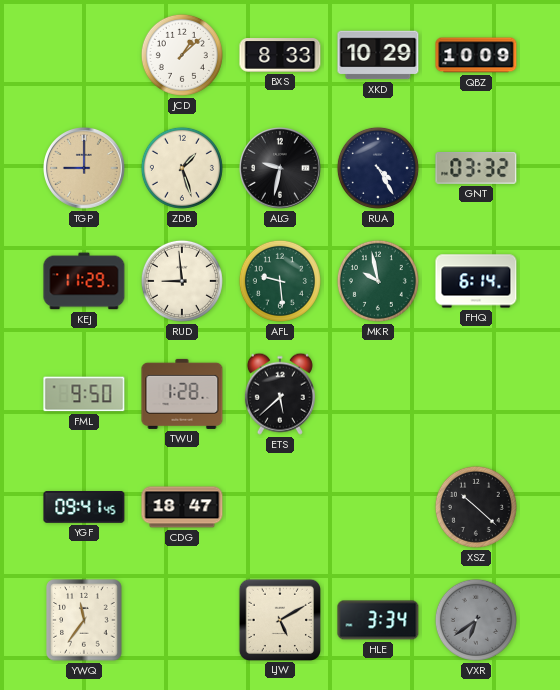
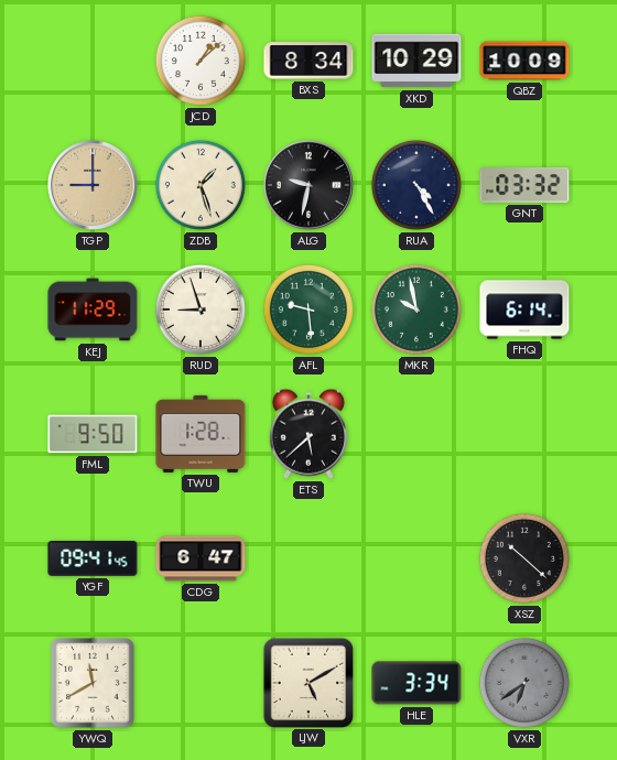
BXS: 8:33 -> 8:34
RUD: 8:59 -> 8:57
CDG: 18:47 -> 6:47
YWQ: 11:36 -> 11:40
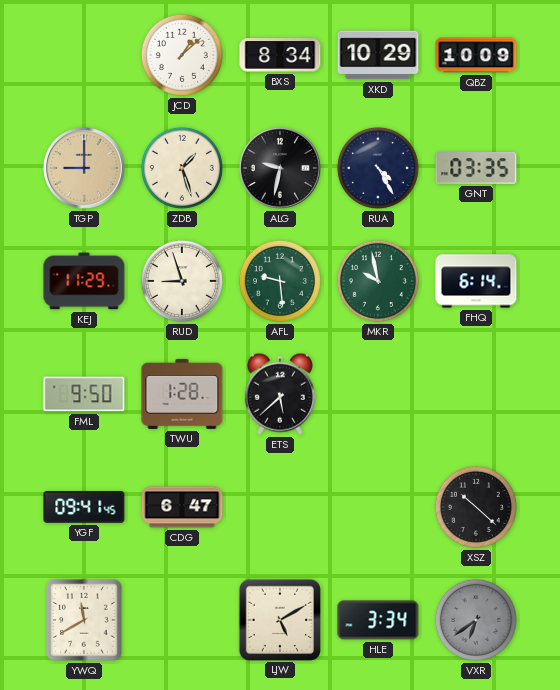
GNT: 03:32 -> 03:35
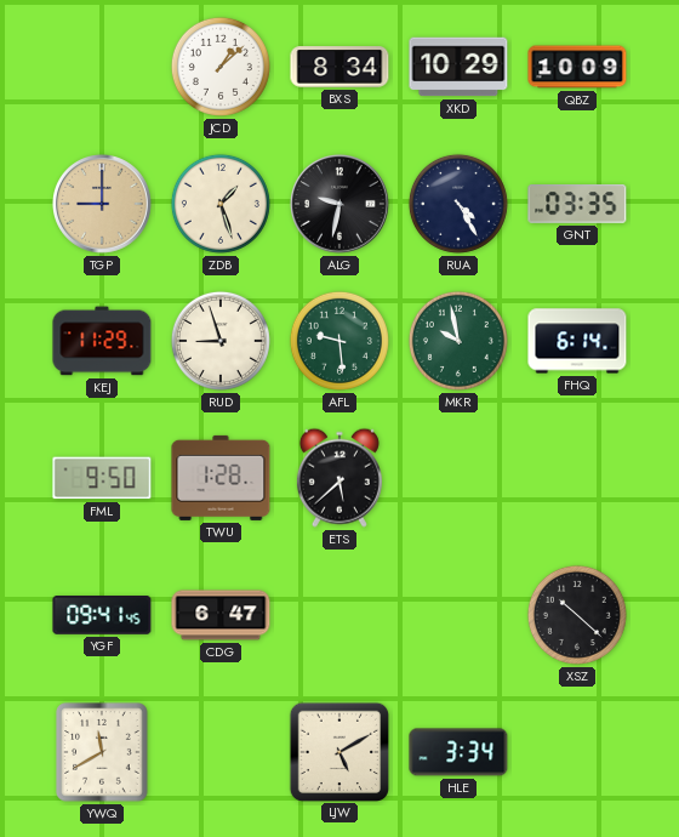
VXR: 6:39 -> none
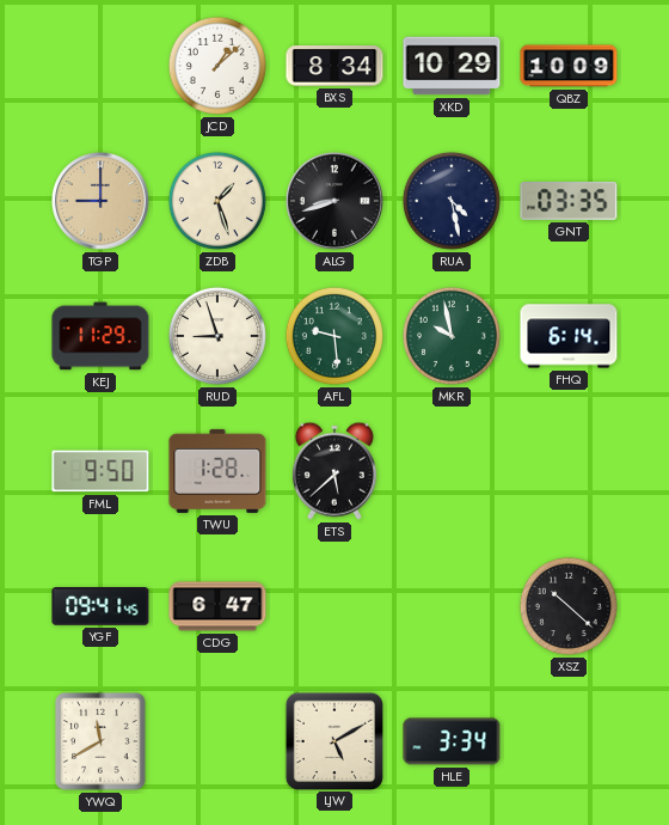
ALG: 9:32 -> 8:42
RUA: 4:25 -> 4:28
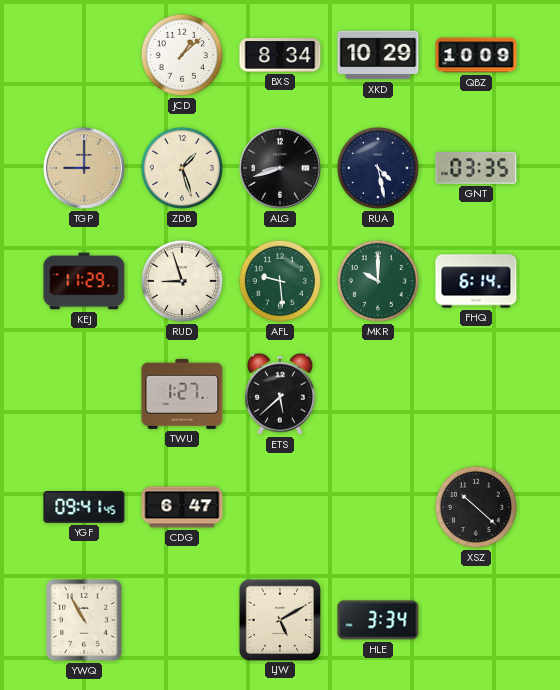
MKR: 9:58 -> 10:00
FML: 9:50 -> none
TWU: 1:28 -> 1:27
YWQ: 11:40 -> 10:55
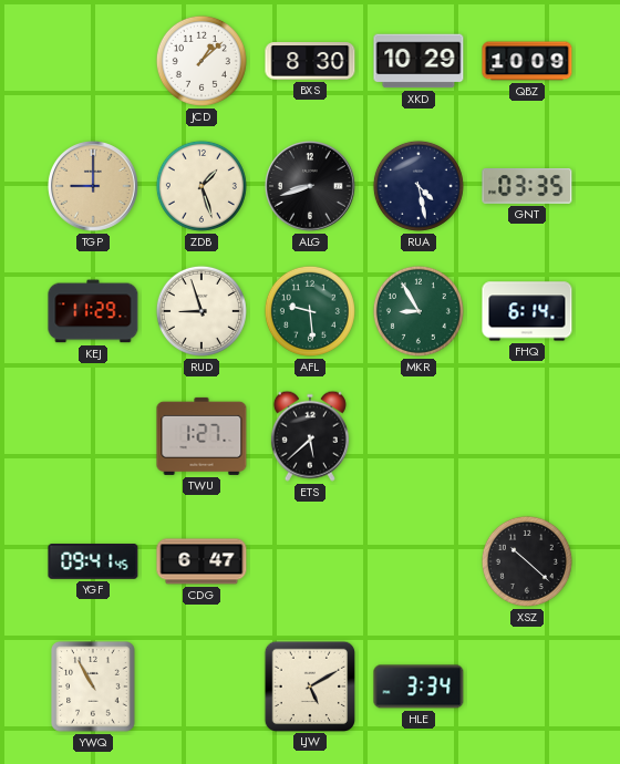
BXS: 8:34 -> 8:30
MKR: 10:00 -> 8:55
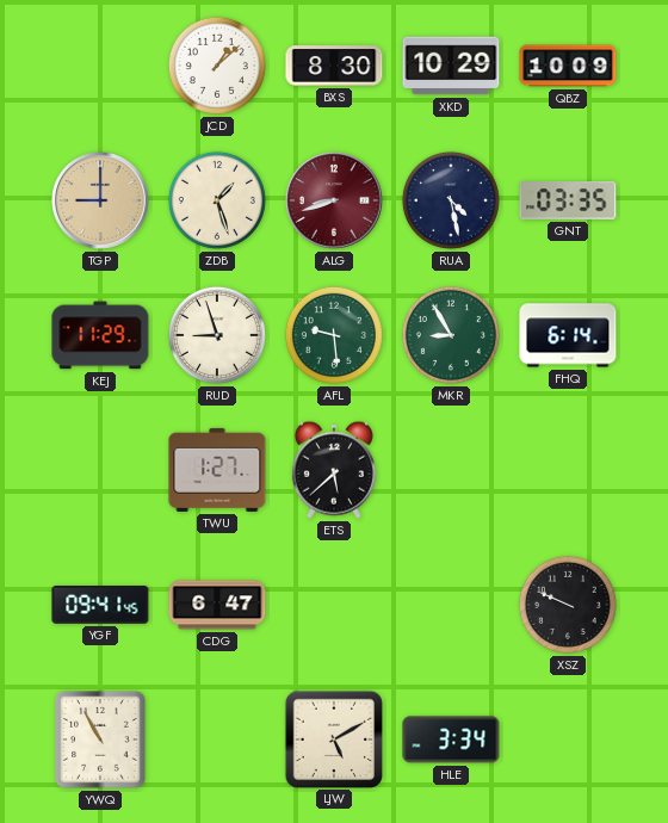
ALG dial: black -> burgundy
XSZ: 10:22 -> 9:49
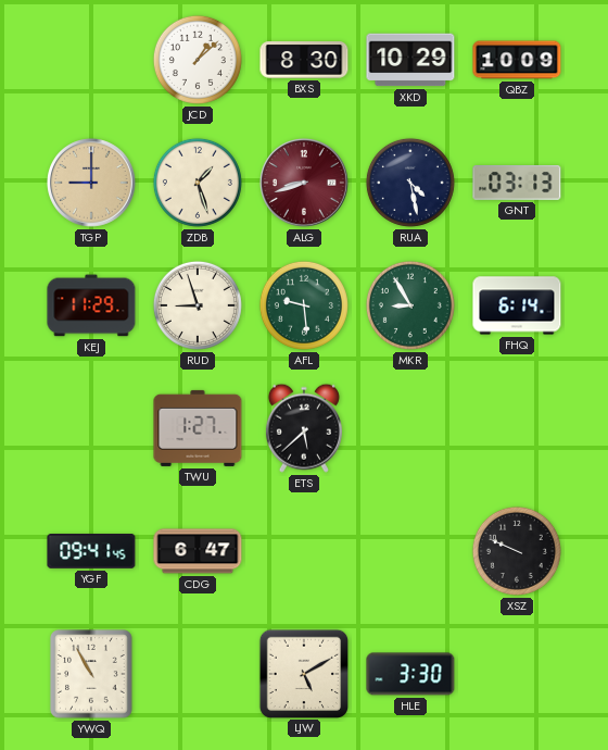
GNT: 03:35 -> 03:13
HLE: 3:34 -> 3:30
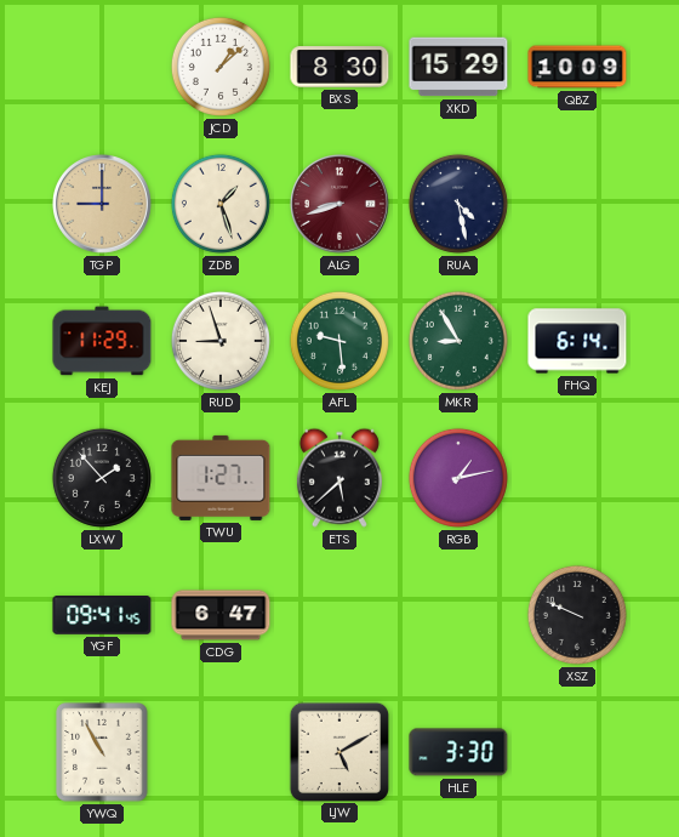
XKD: 10:29 -> 15:29
GNT: 03:13 -> none
LXW: none -> 1:53
RGB: none -> 1:13
